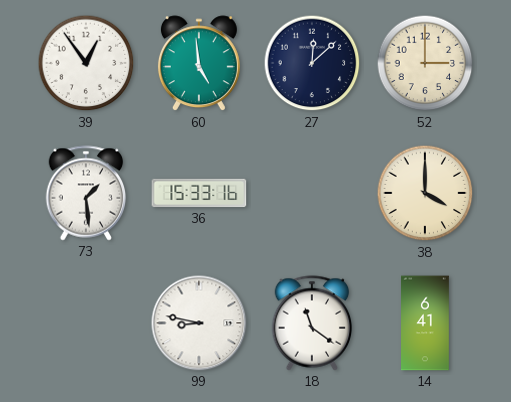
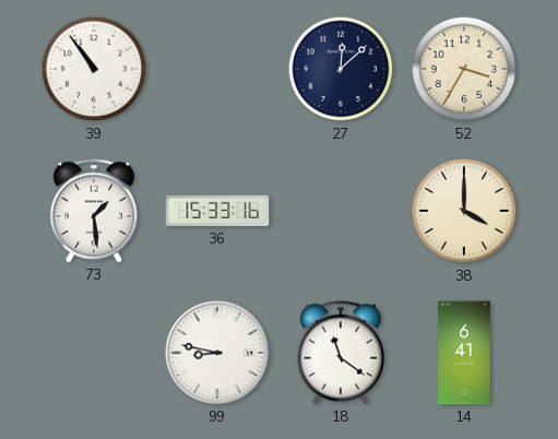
39: 12:54 -> 10:54
60: 4:59 -> none
52: 3:00 -> 3:35
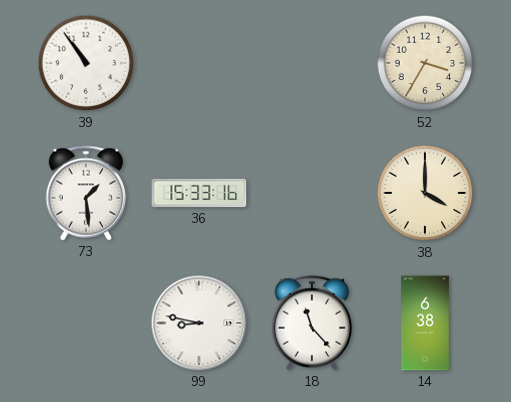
27: 12:08 -> none
18: 11:21 -> 11:23
14: 6:41 -> 6:38
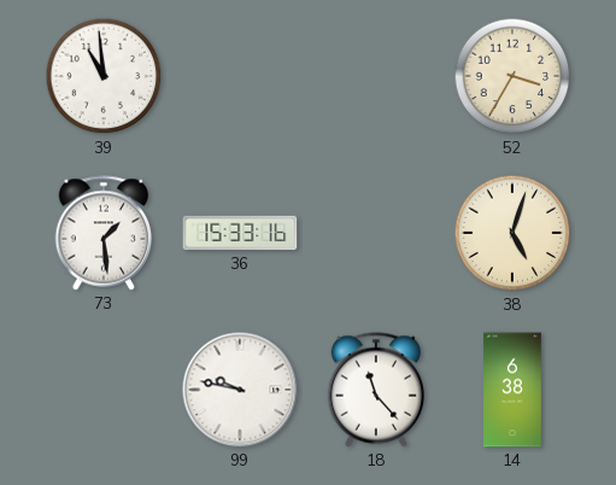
39: 10:54 -> 10:59
38: 4:00 -> 5:03
99: 8:47 -> 9:47
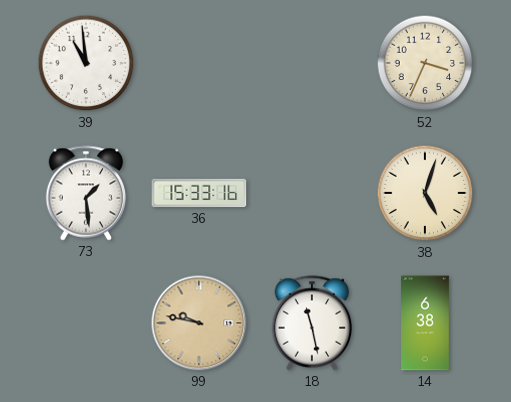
52: 3:35 -> 3:34
99 dial: white -> champagne
18: 11:23 -> 11:28
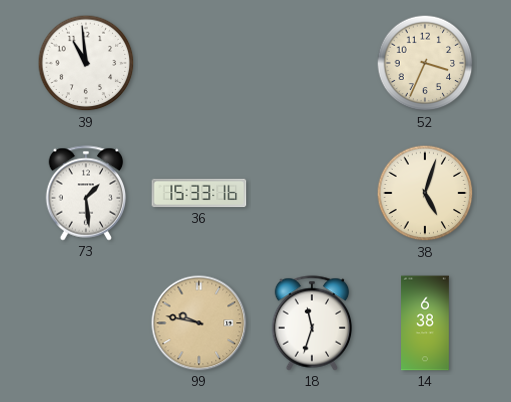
18: 11:28 -> 11:33
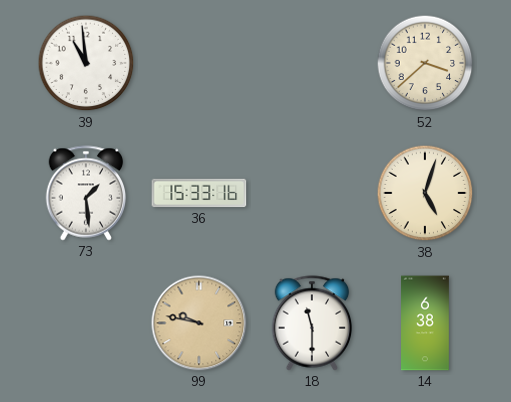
52: 3:34 -> 3:38
18: 11:33 -> 11:30
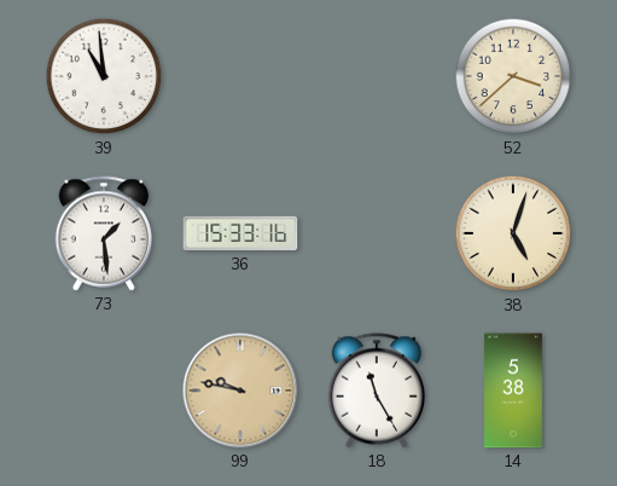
18: 11:30 -> 11:25
14: 6:38 -> 5:38
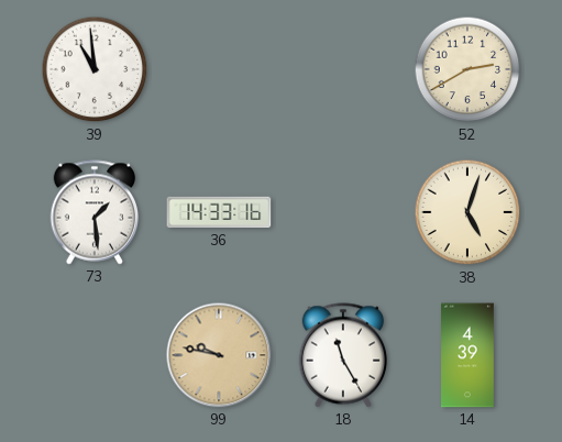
52: 3:38 -> 2:40
36: 15:33 -> 14:33
14: 5:38 -> 4:39
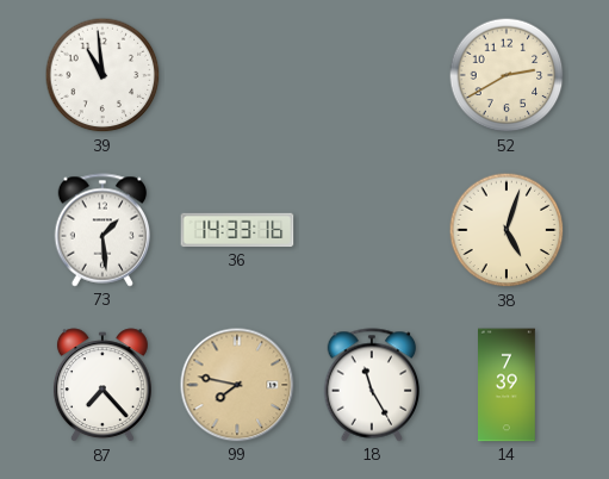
87: none -> 7:23
99: 9:47 -> 7:47
14: 4:39 -> 7:39
